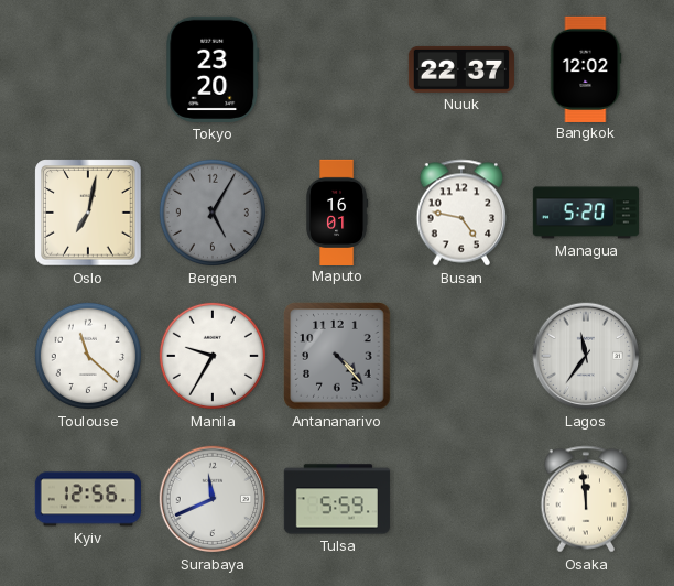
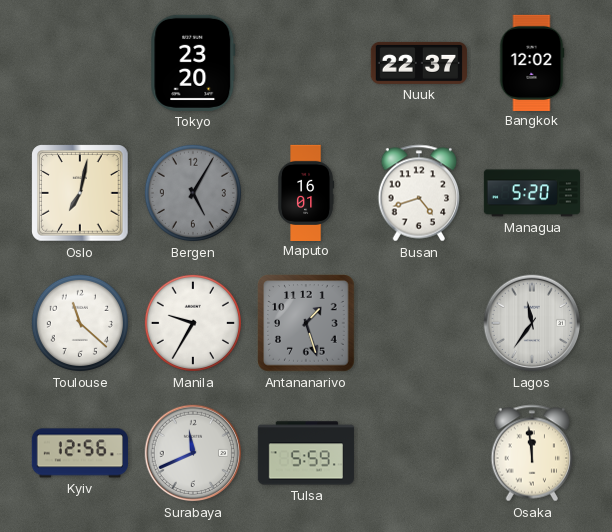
Busan: 4:47 -> 4:42
Antananarivo: 4:23 -> 1:27
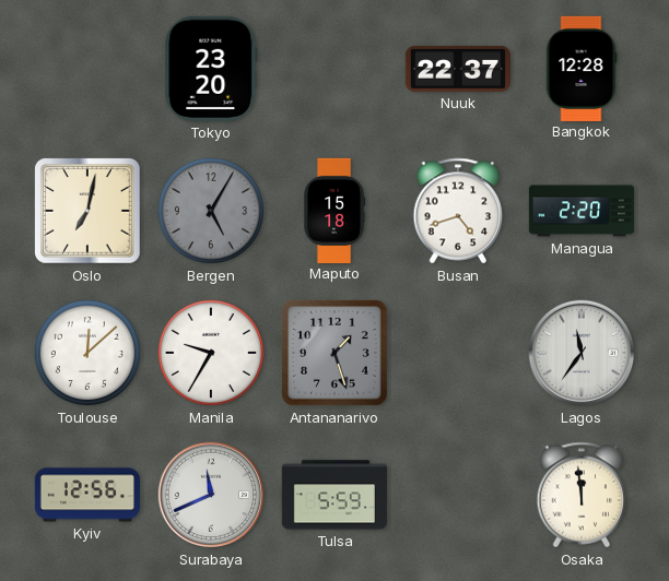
Bangkok: 12:02 -> 12:28
Maputo: 16:01 -> 15:18
Managua: 5:20 -> 2:20
Toulouse: 11:22 -> 12:08
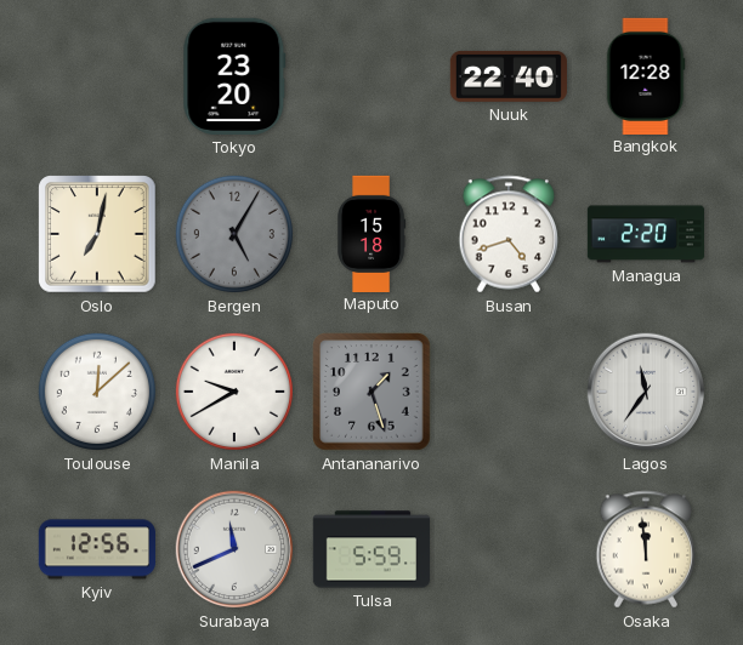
Nuuk: 22:37 -> 22:40
Manila: 9:35 -> 9:40
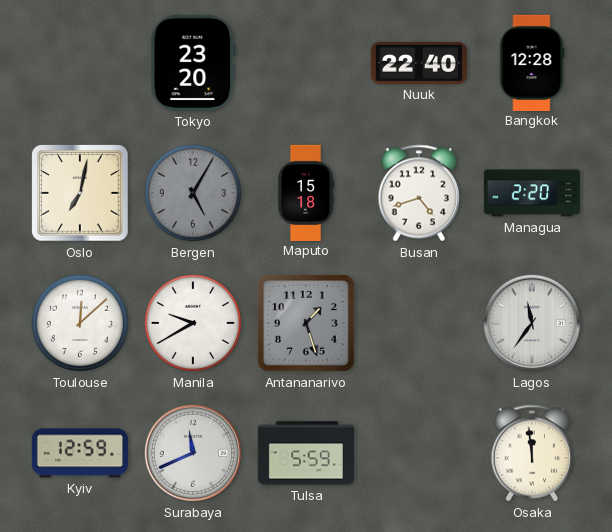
Kyiv: 12:56 -> 12:59
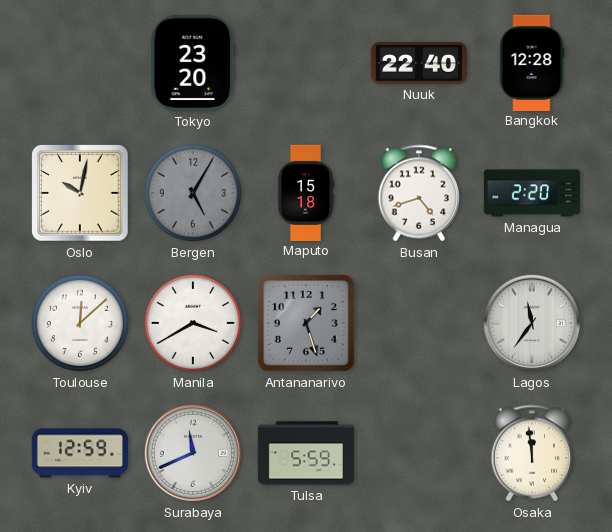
Oslo: 7:02 -> 10:02
Manila: 9:40 -> 3:40
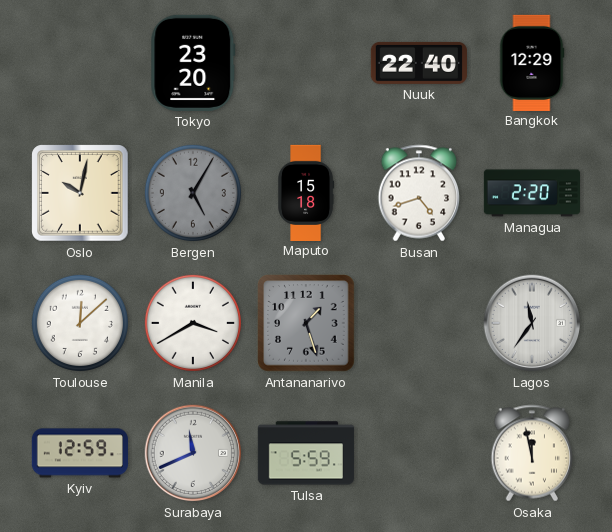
Bangkok: 12:28 -> 12:29
Osaka: 11:59 -> 11:58
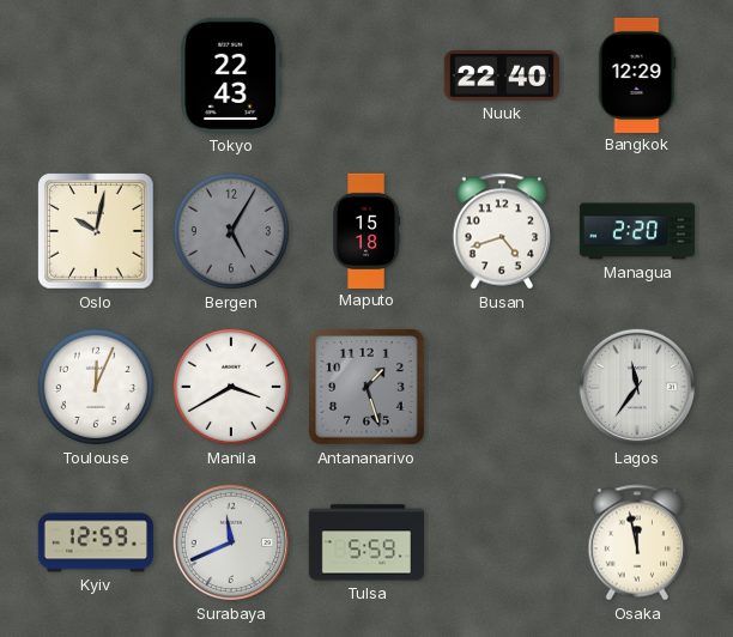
Tokyo: 23:20 -> 22:43
Toulouse: 12:08 -> 12:04
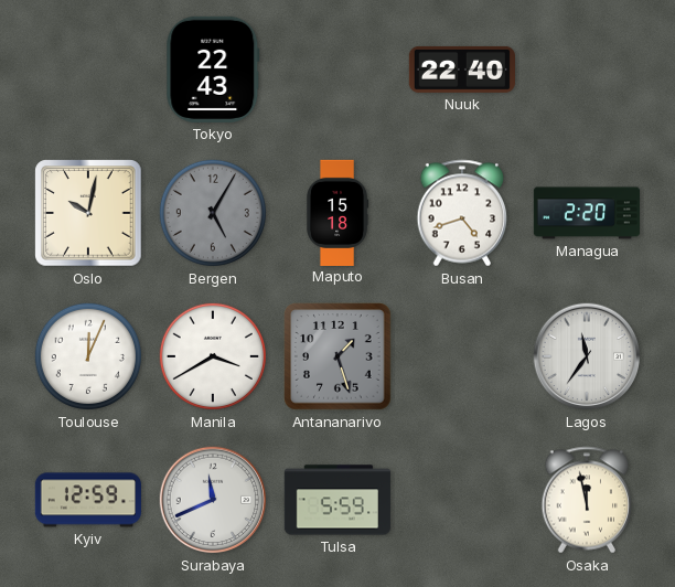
Bangkok: 12:29 -> none
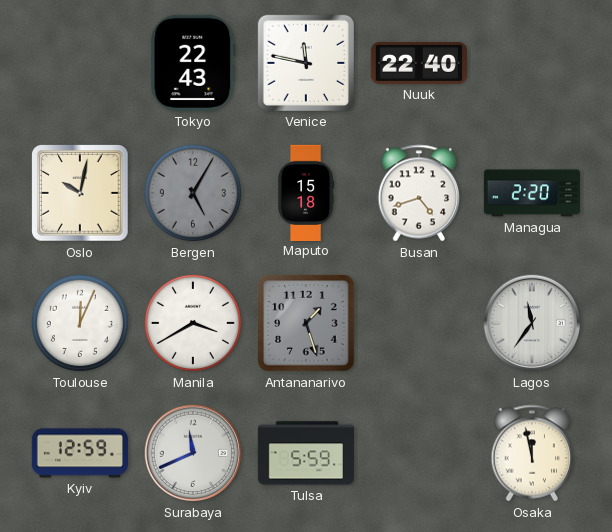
Venice: none -> 11:47
